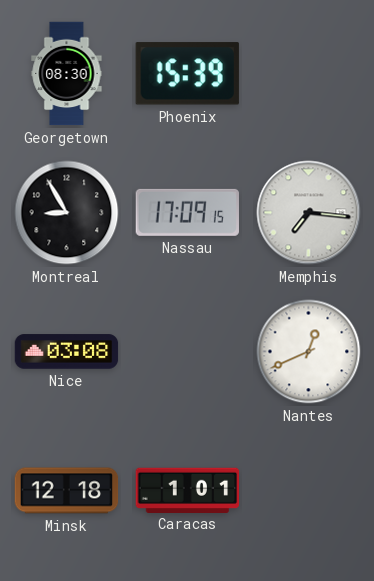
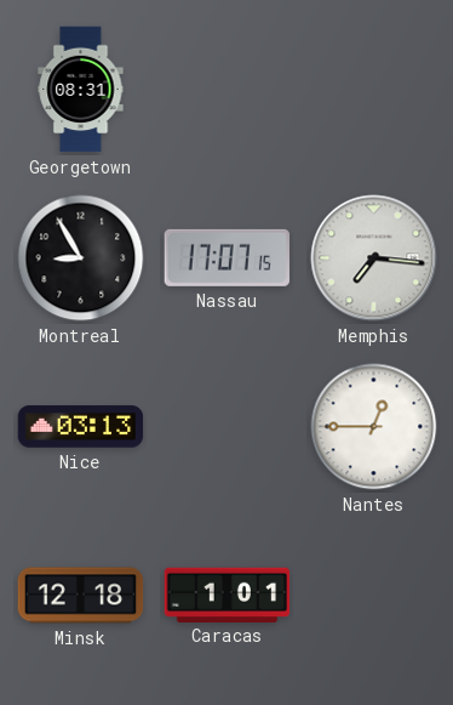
Georgetown: 08:30 -> 08:31
Phoenix: 15:39 -> none
Nassau: 17:09 -> 17:07
Nice: 03:08 -> 03:13
Nantes: 12:41 -> 12:45
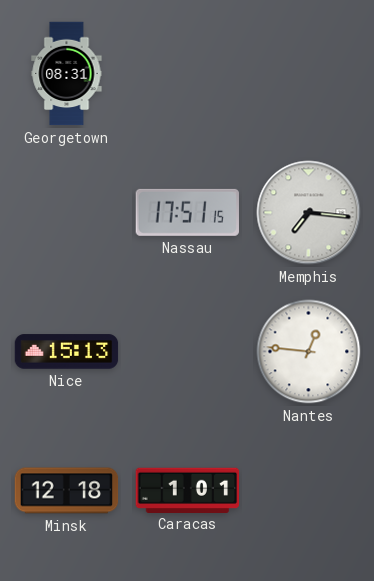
Montreal: 8:55 -> none
Nassau: 17:07 -> 17:51
Nice: 03:13 -> 15:13
Nantes: 12:45 -> 12:46
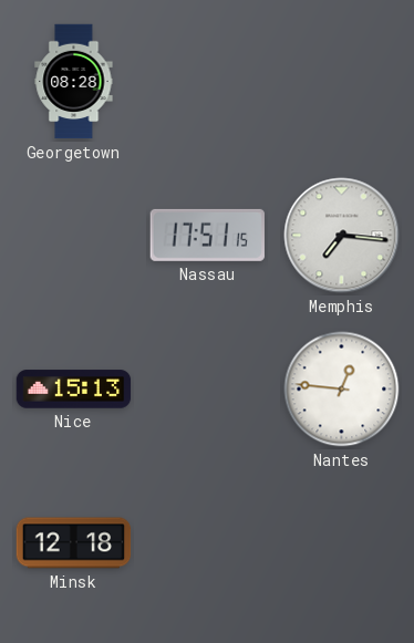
Georgetown: 08:31 -> 08:28
Caracas: 1:01 -> none
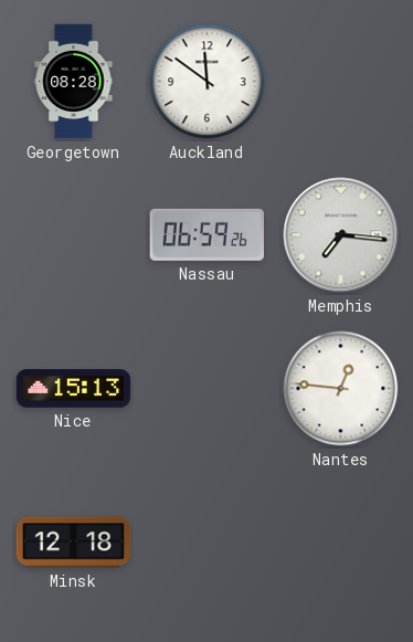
Auckland: none -> 11:51
Nassau: 17:51 -> 06:59
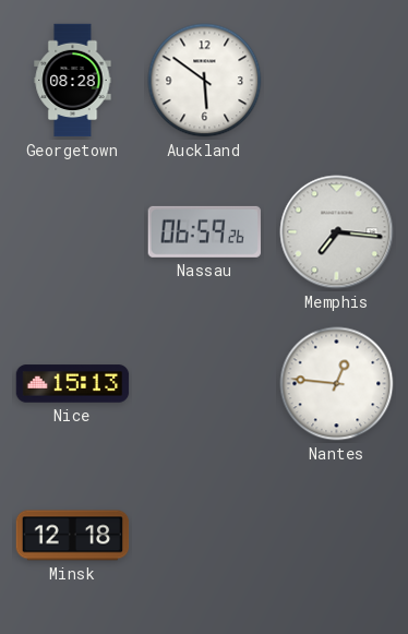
Auckland: 11:51 -> 5:51
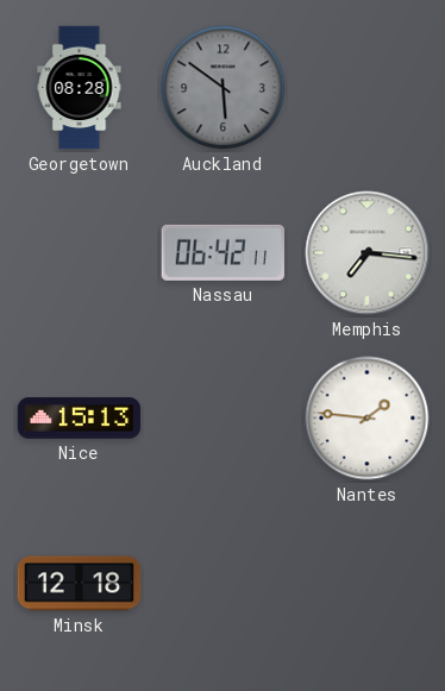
Auckland dial: white -> grey
Nassau: 06:59 -> 06:42
Nantes: 12:46 -> 1:46
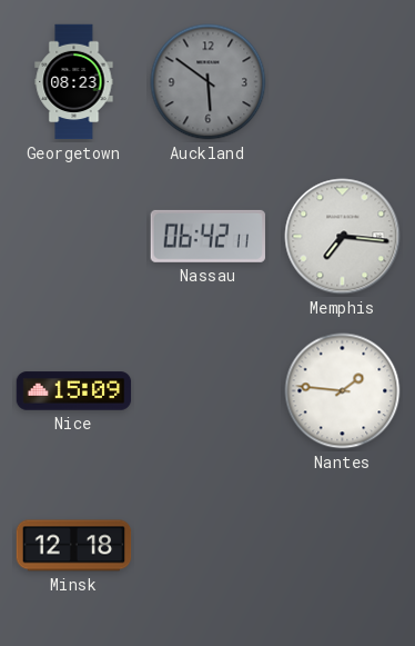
Georgetown: 08:28 -> 08:23
Nice: 15:13 -> 15:09
